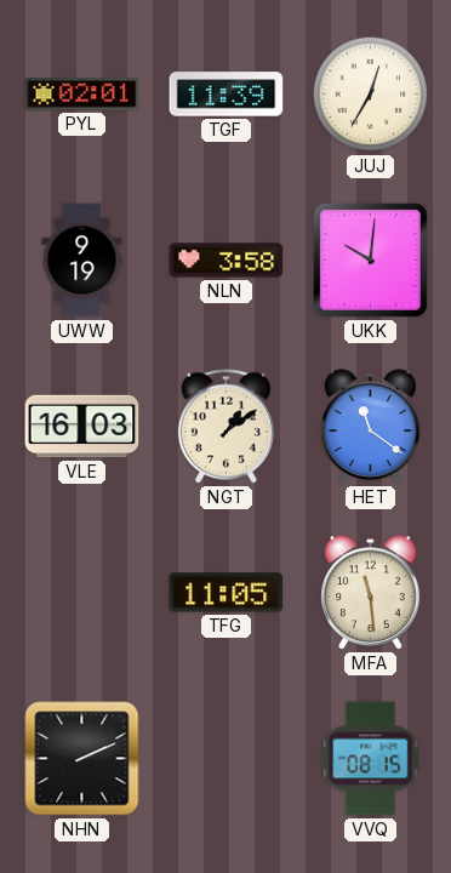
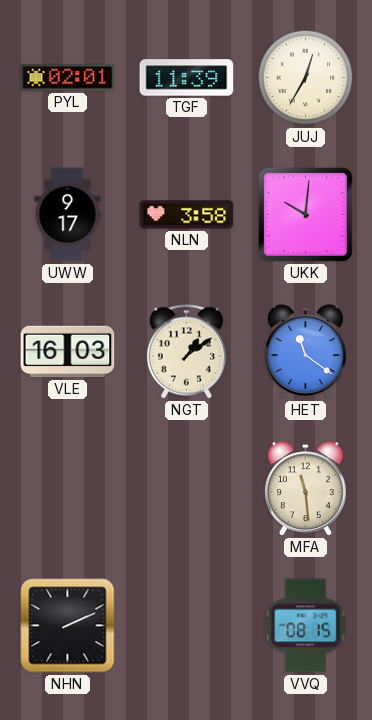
UWW: 9:19 -> 9:17
TFG: 11:05 -> none
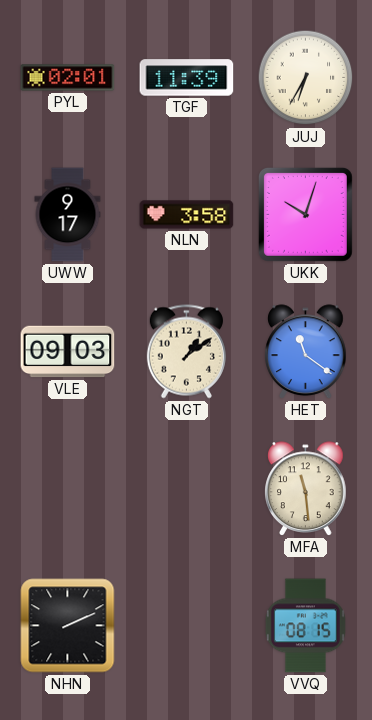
JUJ: 12:35 -> 6:35
UKK: 10:01 -> 10:03
VLE: 16:03 -> 09:03
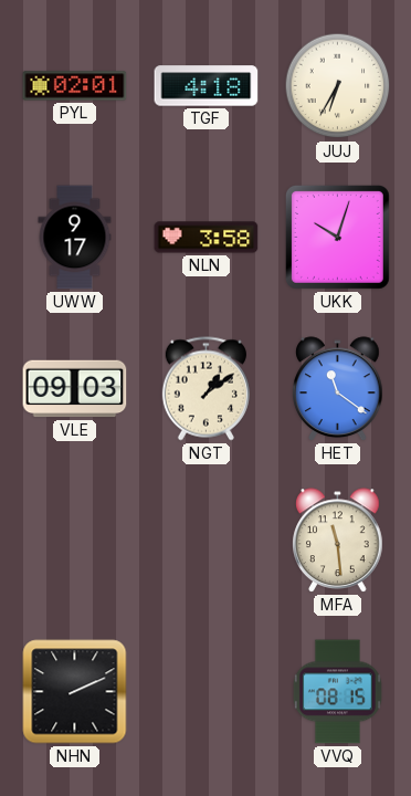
TGF: 11:39 -> 4:18
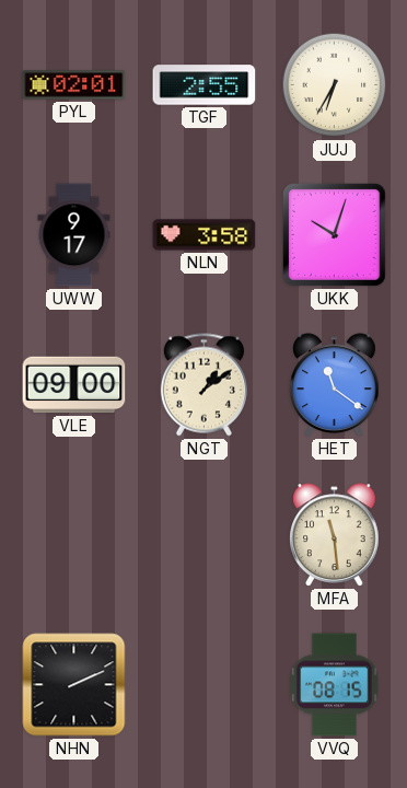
TGF: 4:18 -> 2:55
VLE: 09:03 -> 09:00
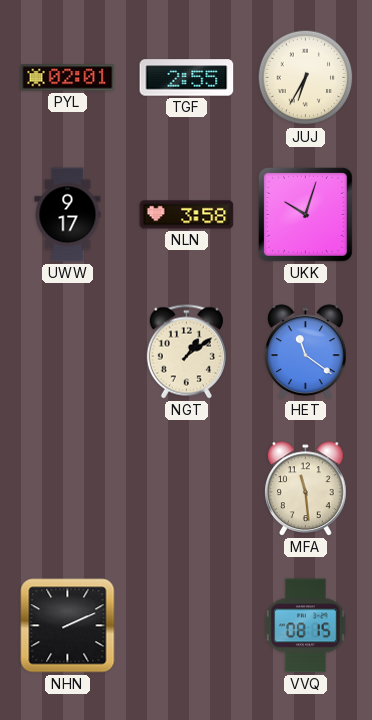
VLE: 09:00 -> none
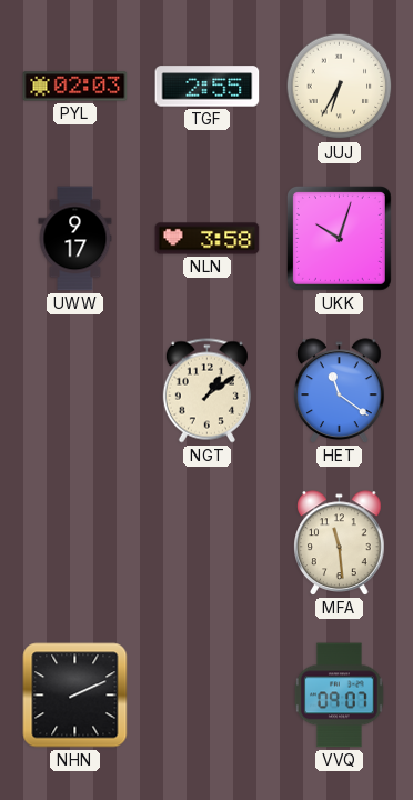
PYL: 02:01 -> 02:03
VVQ: 08:15 -> 09:07
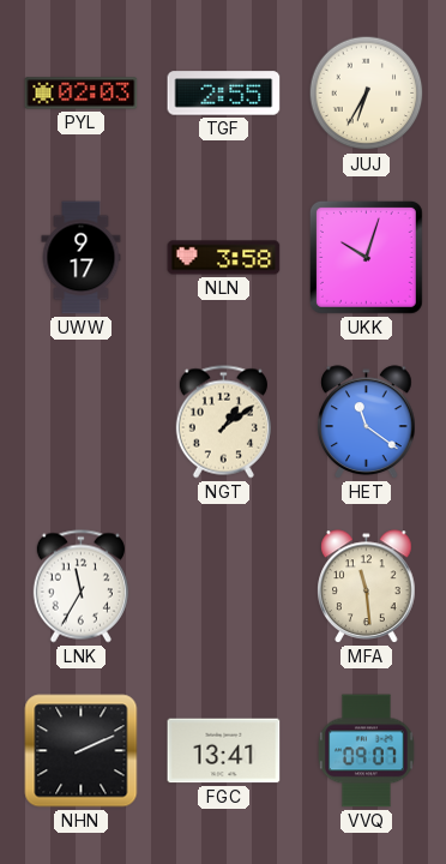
LNK: none -> 11:35
FGC: none -> 13:41
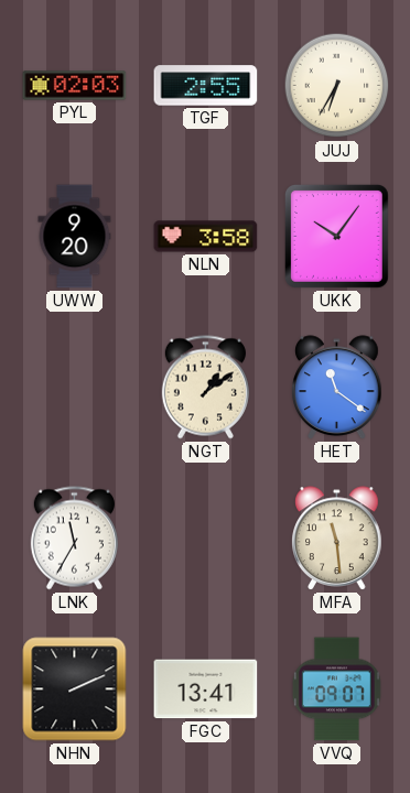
UWW: 9:17 -> 9:20
UKK: 10:03 -> 10:06
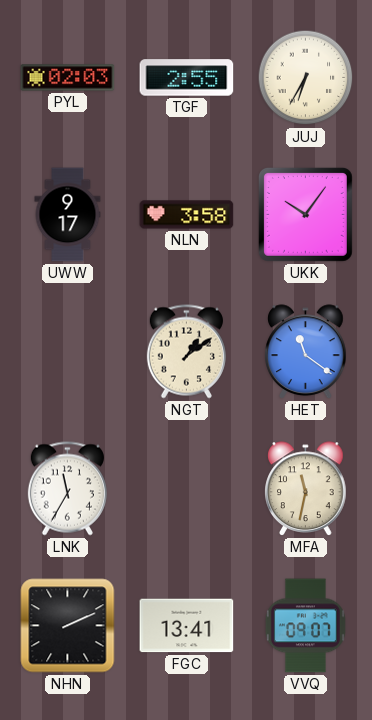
UWW: 9:20 -> 9:17
MFA: 11:29 -> 11:32
